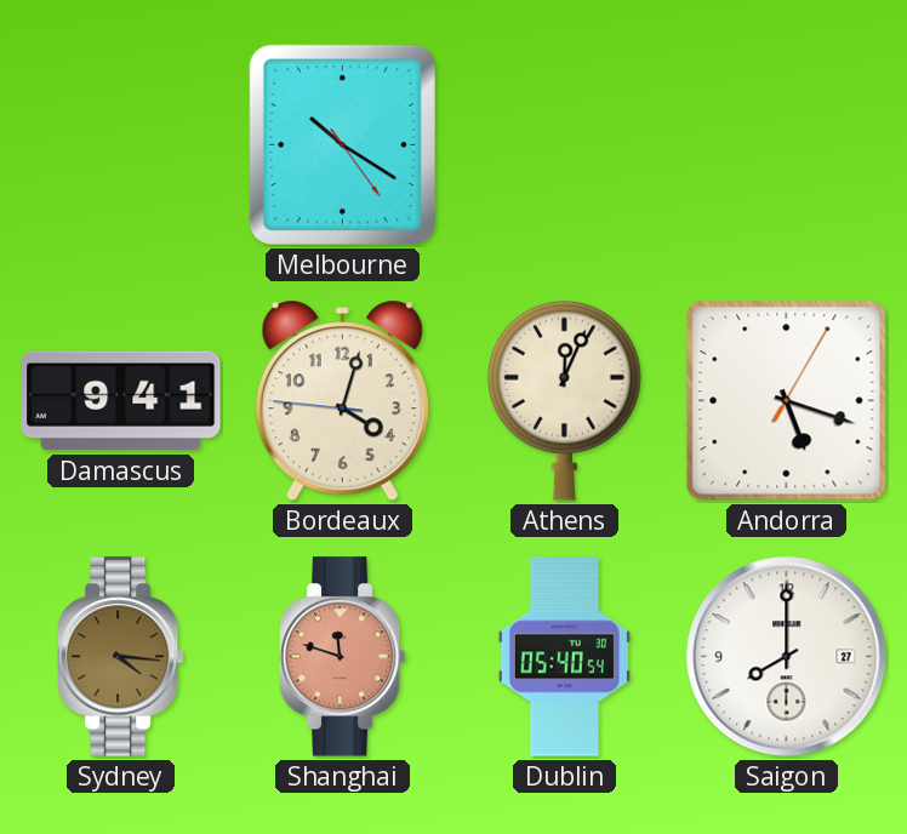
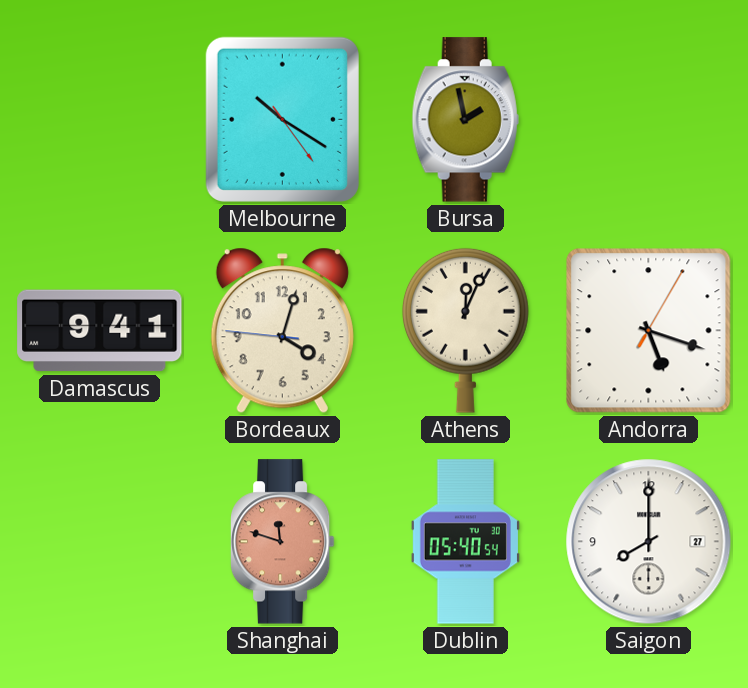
Bursa: none -> 1:58
Sydney: 4:16 -> none
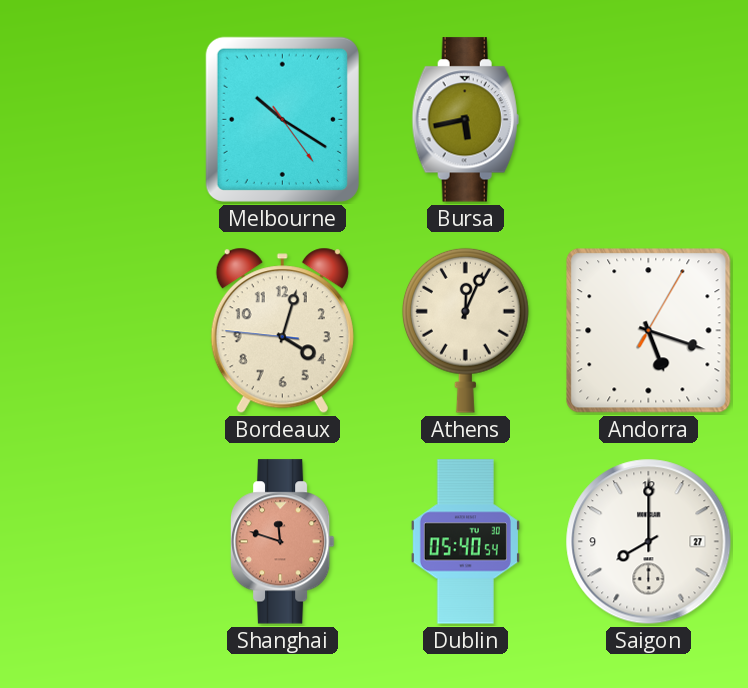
Bursa: 1:58 -> 5:43
Damascus: 9:41 -> none
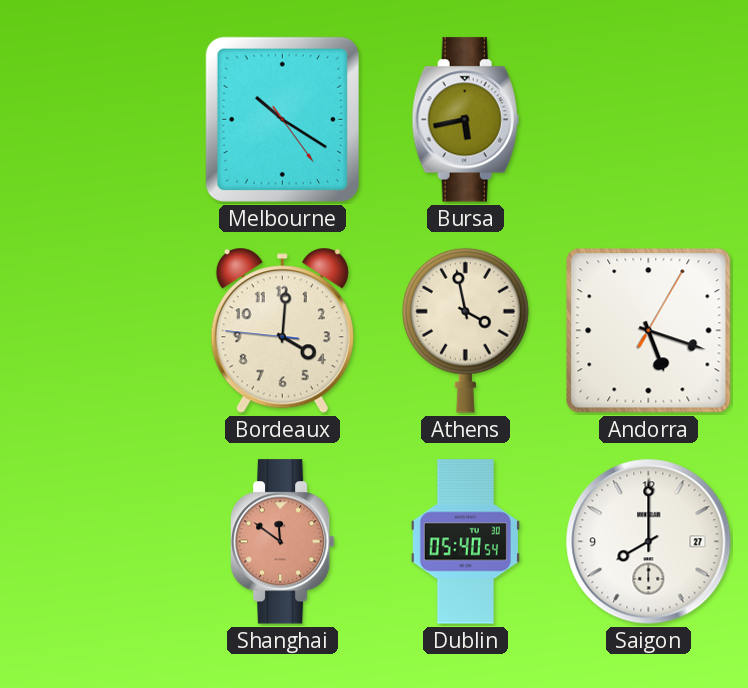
Bordeaux: 4:02 -> 4:00
Athens: 12:04 -> 3:58
Shanghai: 11:48 -> 11:51
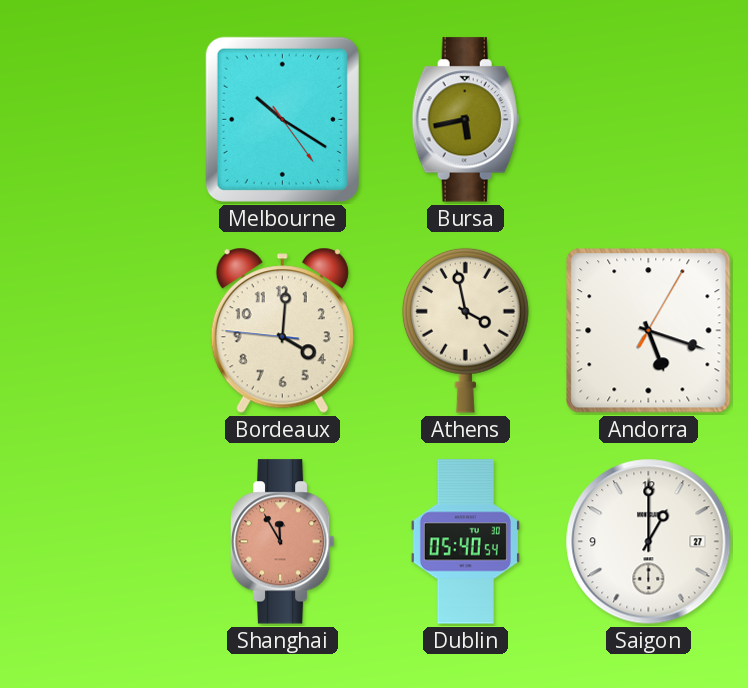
Shanghai: 11:51 -> 11:55
Saigon: 8:00 -> 1:00
